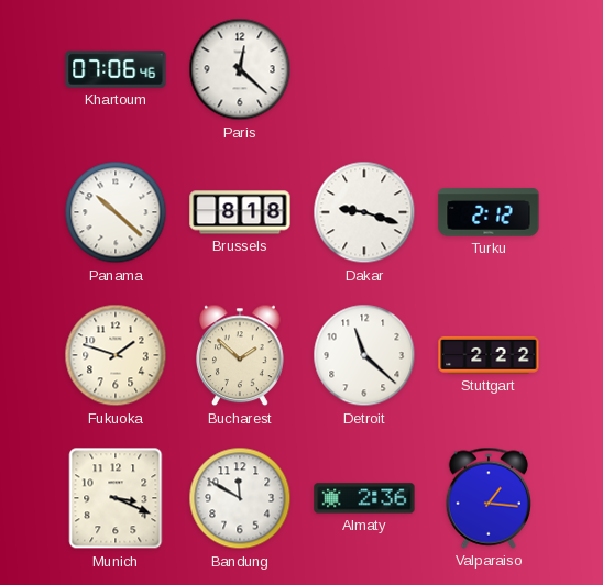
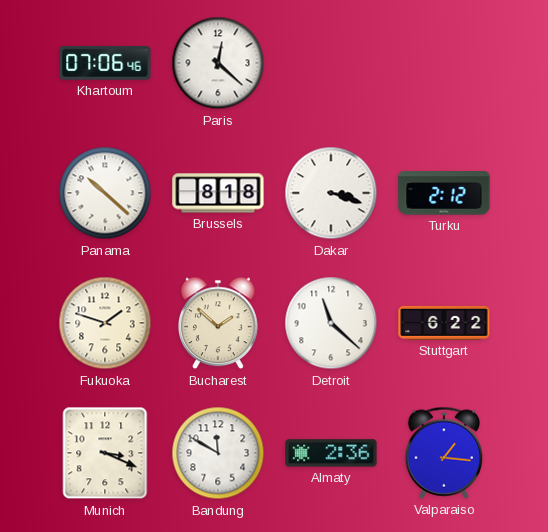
Dakar: 9:18 -> 3:18
Stuttgart: 2:22 -> 6:22
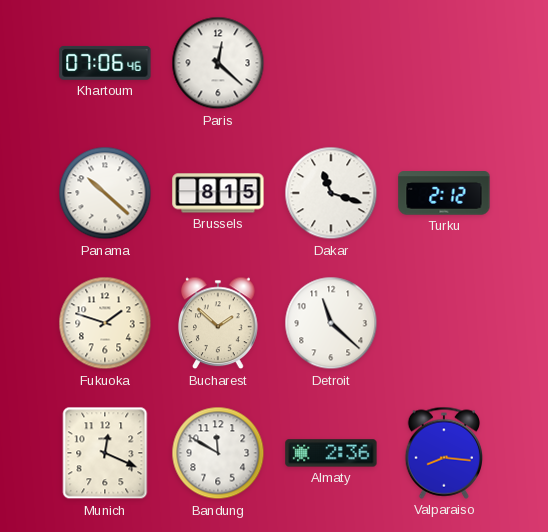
Brussels: 8:18 -> 8:15
Dakar: 3:18 -> 11:18
Stuttgart: 6:22 -> none
Munich: 3:19 -> 12:19
Valparaiso: 1:16 -> 8:16
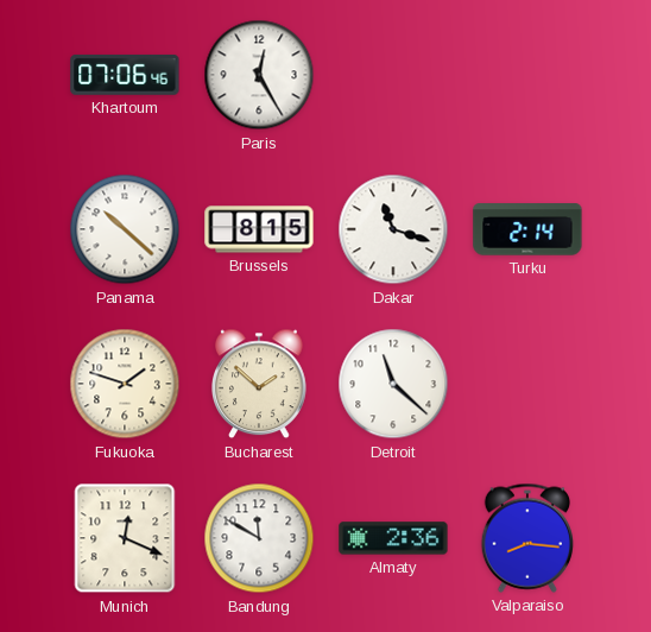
Paris: 12:22 -> 12:25
Turku: 2:12 -> 2:14
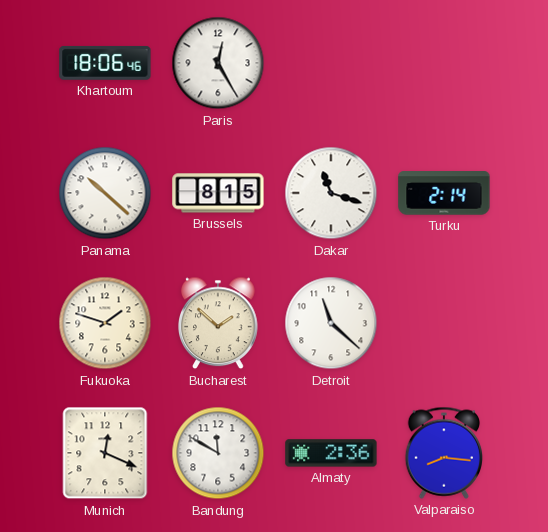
Khartoum: 07:06 -> 18:06
